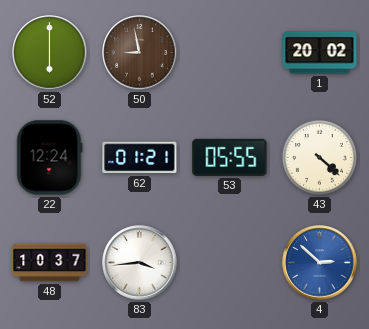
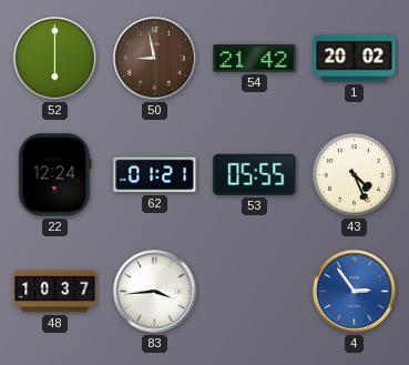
54: none -> 21:42
43: 4:22 -> 4:26
4: 2:52 -> 2:54
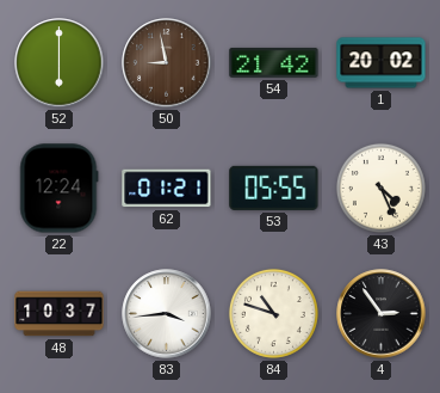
84: none -> 10:48
4 dial: blue -> black
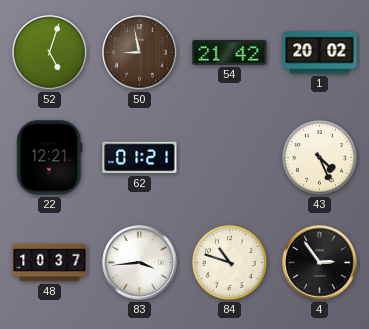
52: 6:00 -> 5:03
22: 12:24 -> 12:21
53: 05:55 -> none
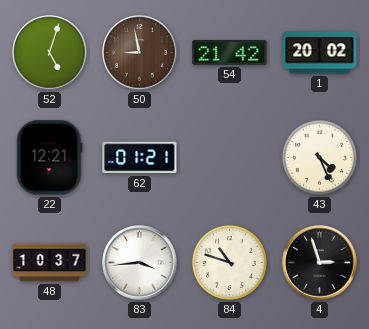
4: 2:54 -> 2:57
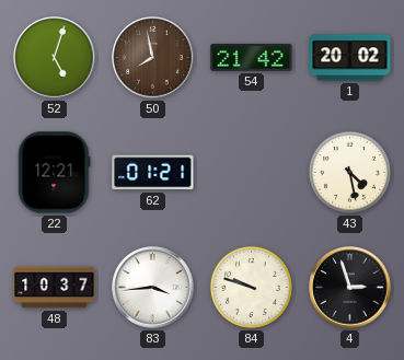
50: 8:58 -> 7:58
43: 4:26 -> 4:28
84: 10:48 -> 9:48
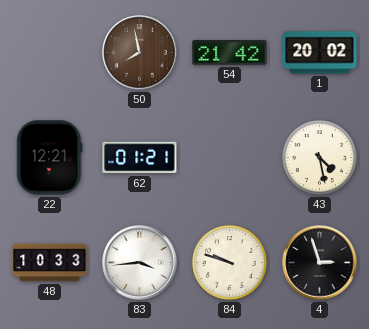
52: 5:03 -> none
48: 10:37 -> 10:33
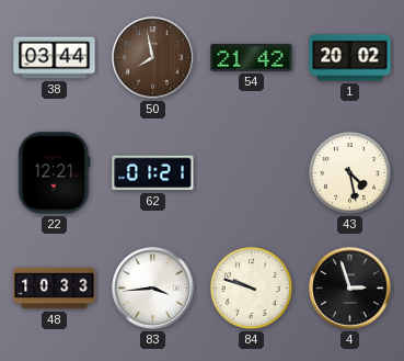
38: none -> 03:44
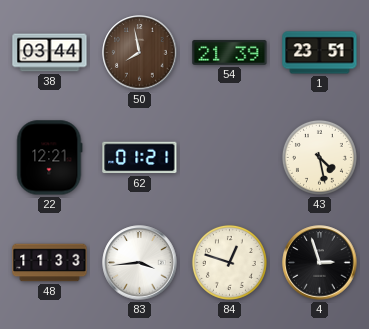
54: 21:42 -> 21:39
1: 20:02 -> 23:51
48: 10:33 -> 11:33
84: 9:48 -> 12:48
